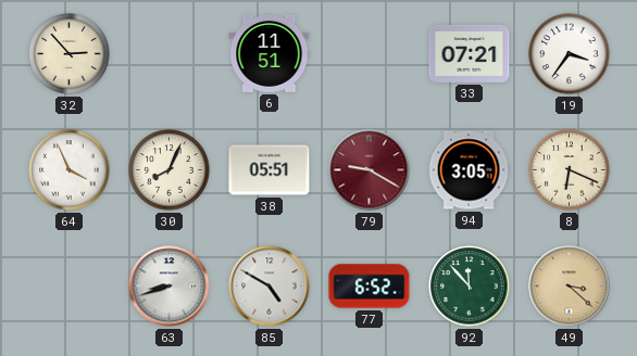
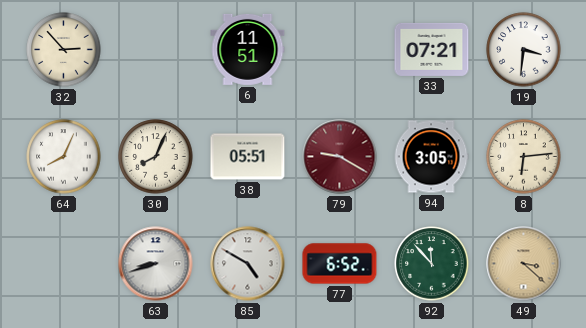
19: 3:36 -> 3:31
64: 3:56 -> 8:04
8: 6:19 -> 6:14
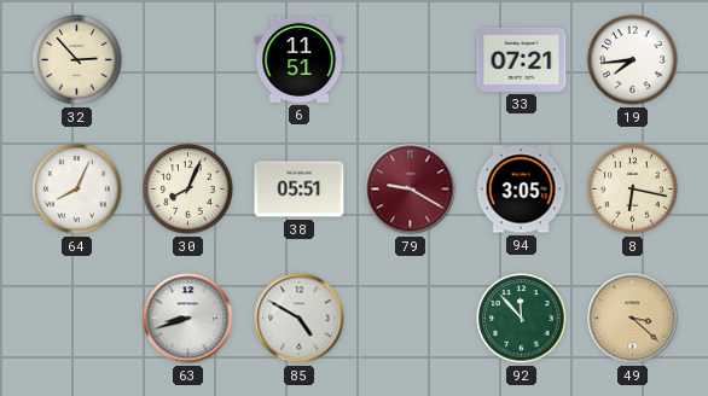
19: 3:31 -> 7:44
8: 6:14 -> 6:17
77: 6:52 -> none
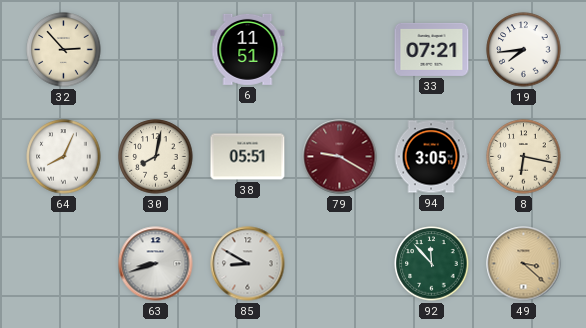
30: 8:04 -> 8:02
85: 4:50 -> 8:50
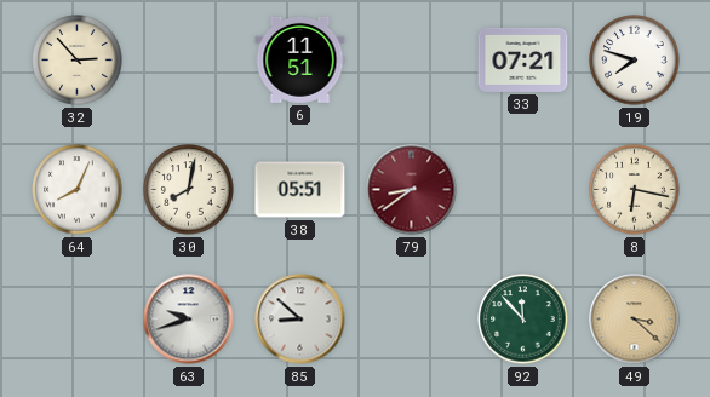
19: 7:44 -> 7:48
79: 9:20 -> 8:39
94: 3:05 -> none
63: 8:42 -> 9:42
85: 8:50 -> 8:52
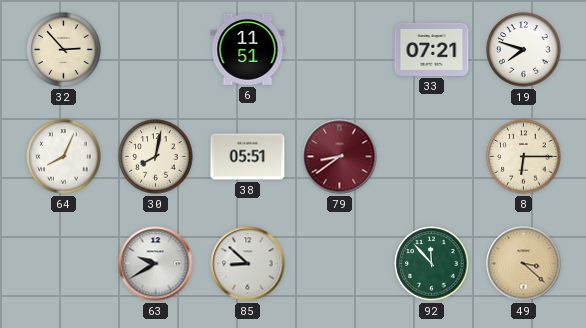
8: 6:17 -> 6:15
63: 9:42 -> 9:40
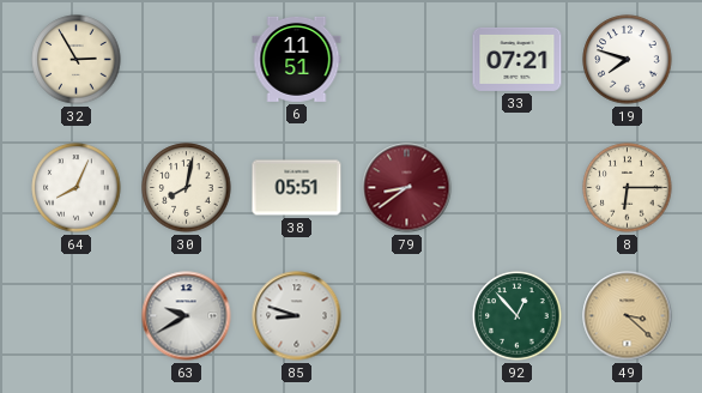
32: 2:53 -> 2:55
85: 8:52 -> 8:48
92: 11:53 -> 12:53
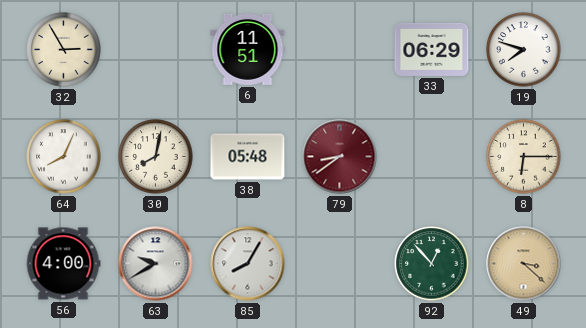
33: 07:21 -> 06:29
38: 05:51 -> 05:48
56: none -> 4:00
85: 8:48 -> 8:05
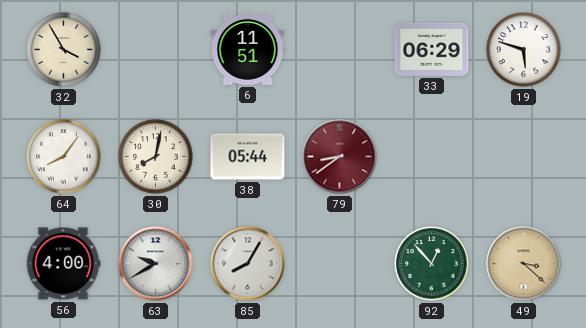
32: 2:55 -> 3:55
19: 7:48 -> 5:48
64: 8:04 -> 8:06
38: 05:48 -> 05:44
8: 6:15 -> none
